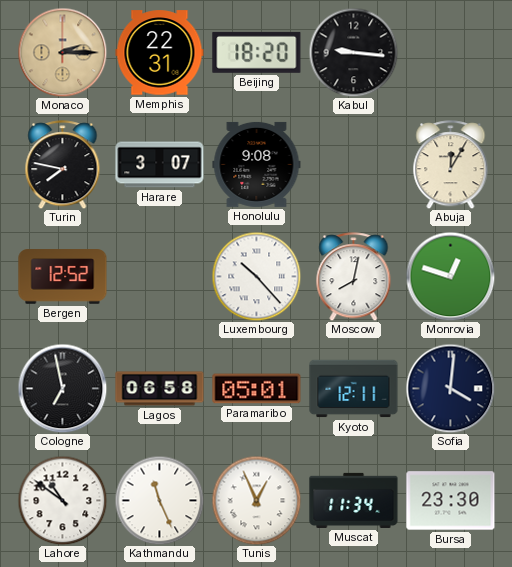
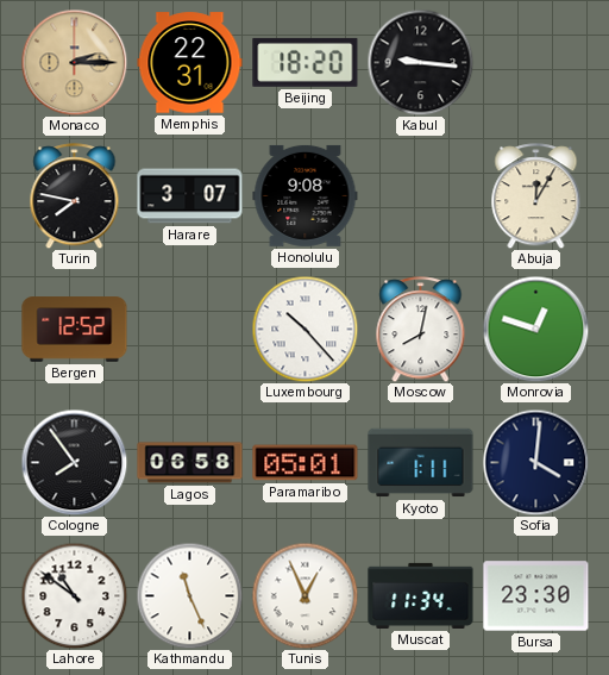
Cologne: 6:58 -> 7:54
Kyoto: 12:11 -> 1:11
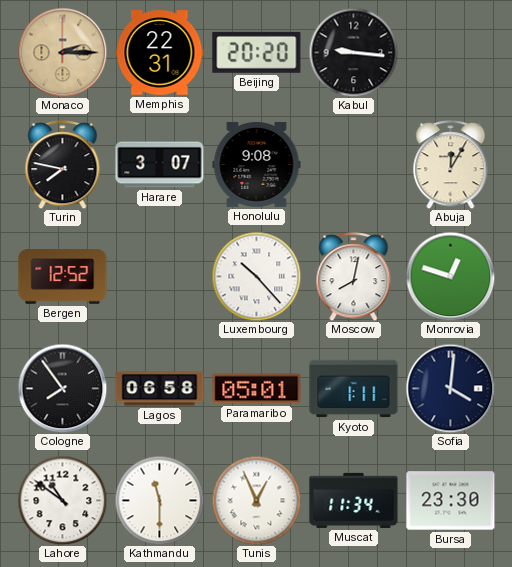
Beijing: 18:20 -> 20:20
Kathmandu: 11:26 -> 11:30
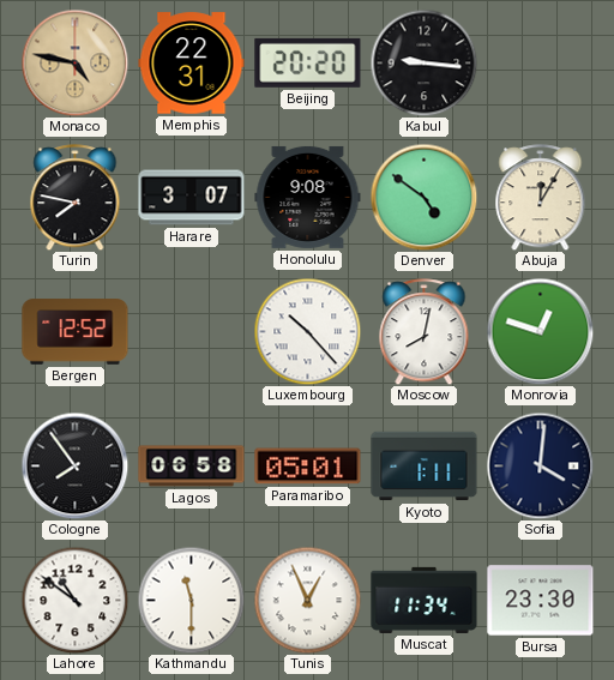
Monaco: 2:15 -> 4:47
Denver: none -> 4:51
